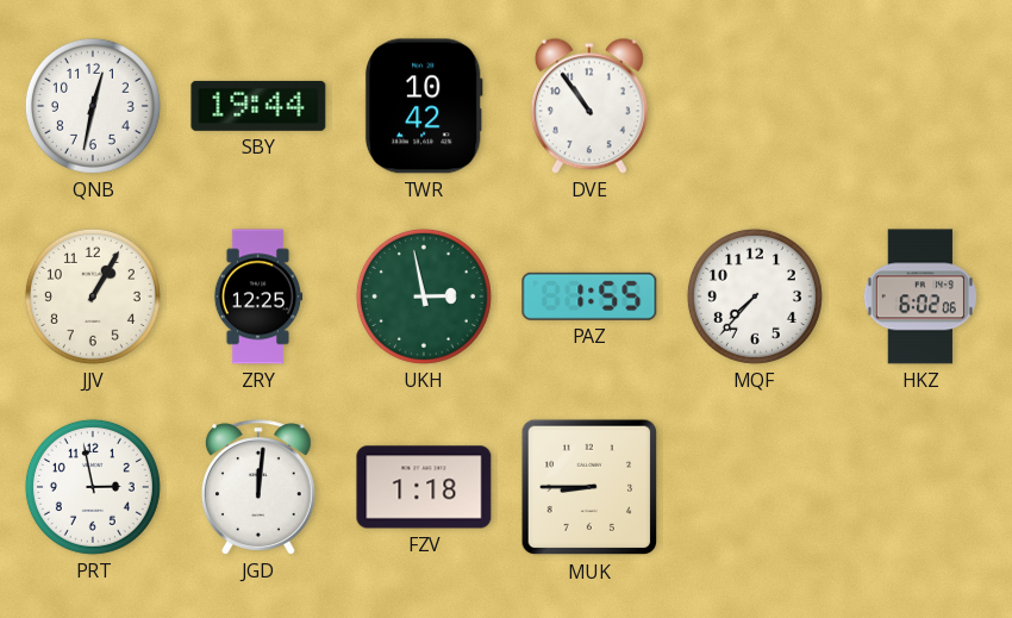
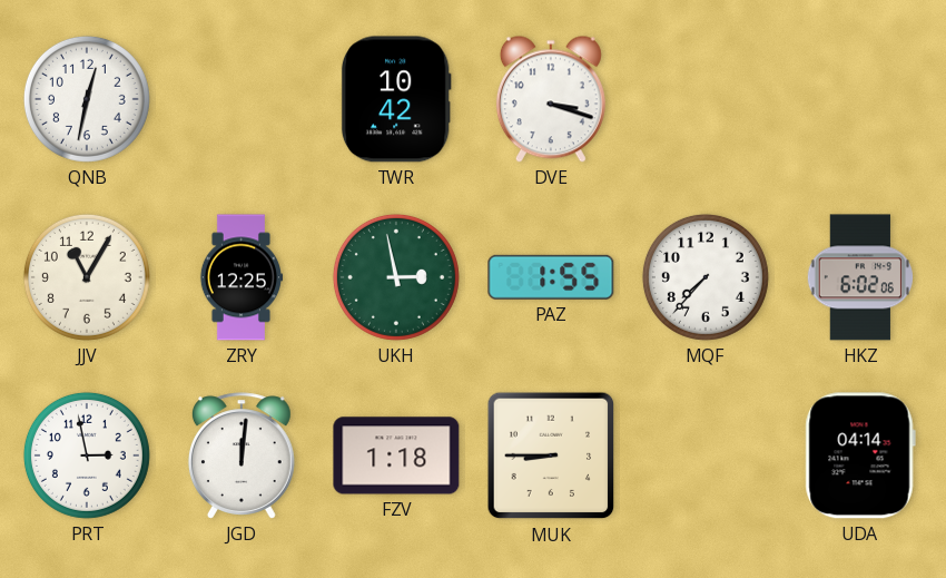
SBY: 19:44 -> none
DVE: 10:54 -> 3:18
JJV: 1:05 -> 11:05
UDA: none -> 04:14
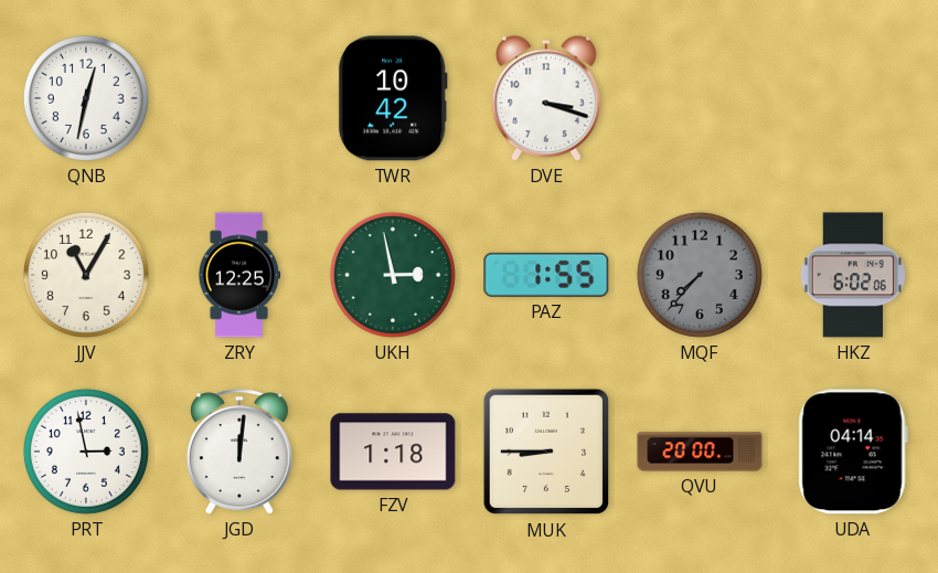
MQF dial: white -> grey
QVU: none -> 20:00
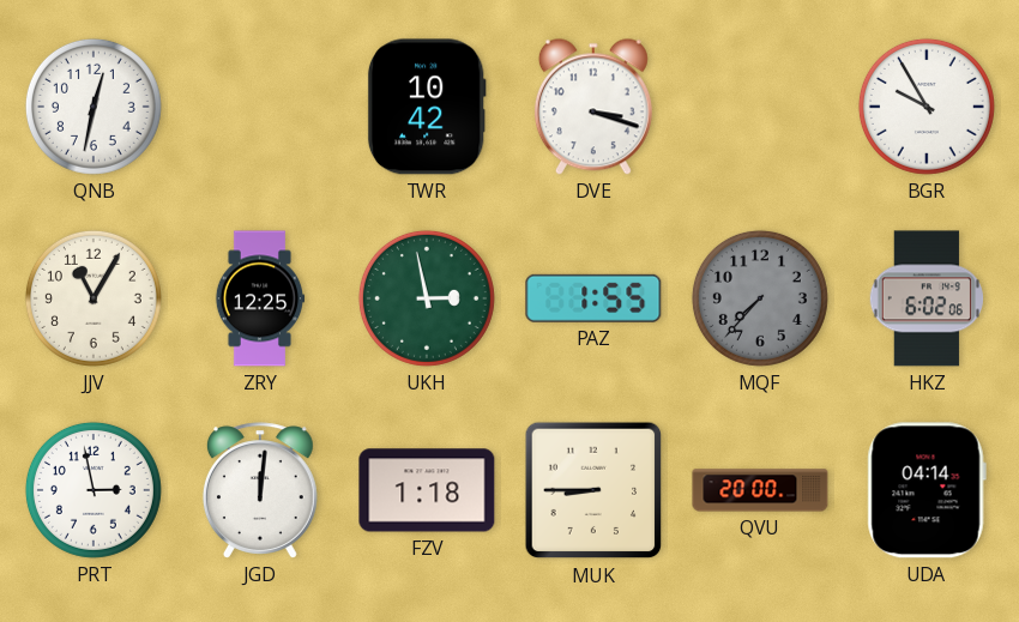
BGR: none -> 9:55
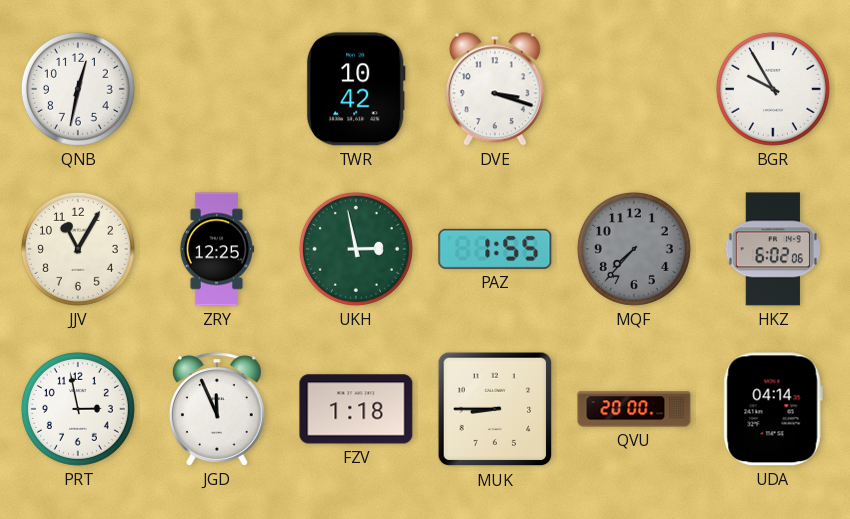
JGD: 12:01 -> 11:56
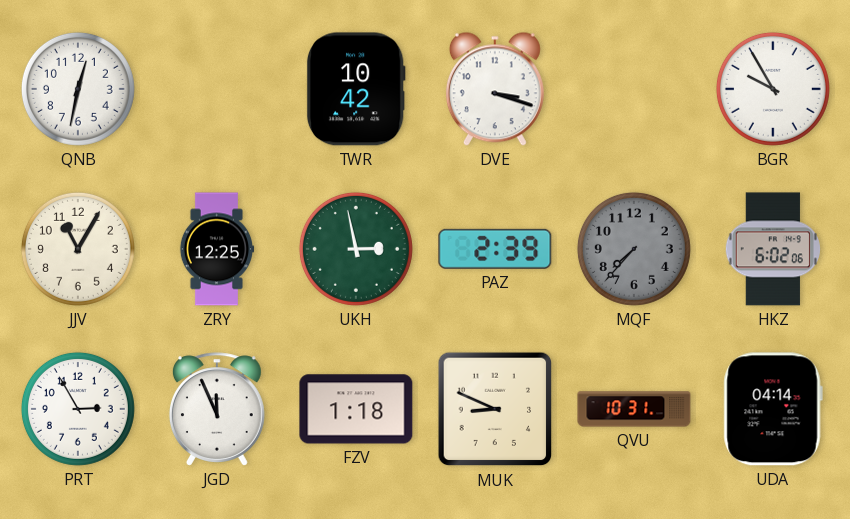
PAZ: 1:55 -> 2:39
PRT: 2:58 -> 2:55
MUK: 8:45 -> 8:49
QVU: 20:00 -> 10:31
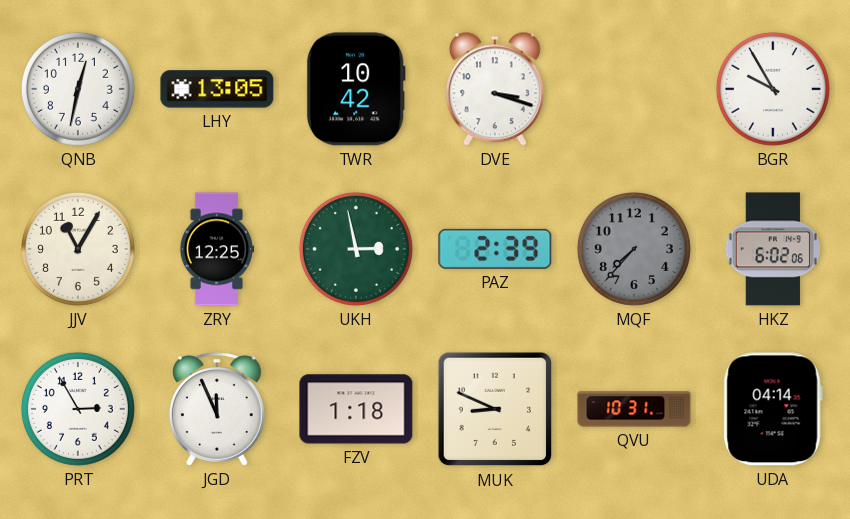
LHY: none -> 13:05
